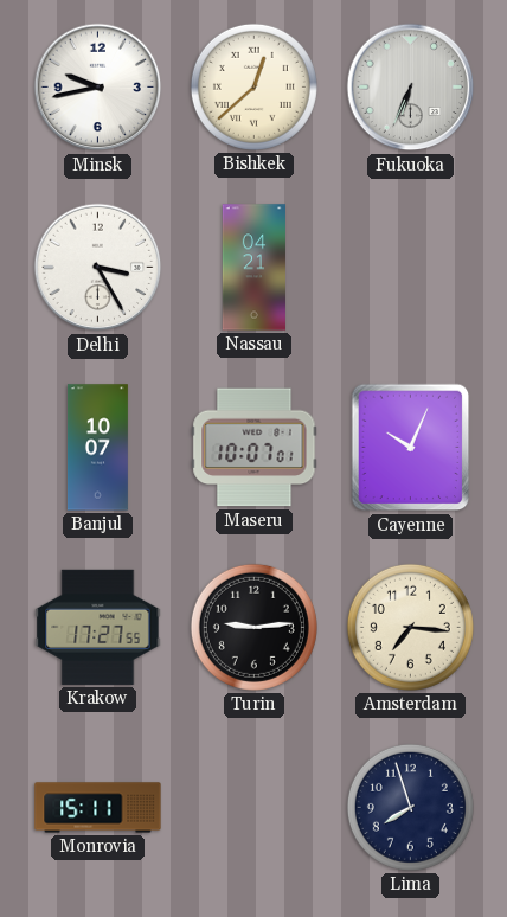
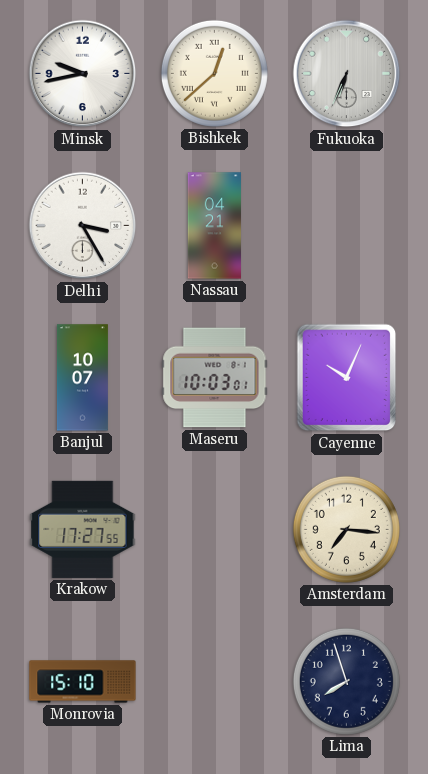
Maseru: 10:07 -> 10:03
Turin: 9:14 -> none
Monrovia: 15:11 -> 15:10
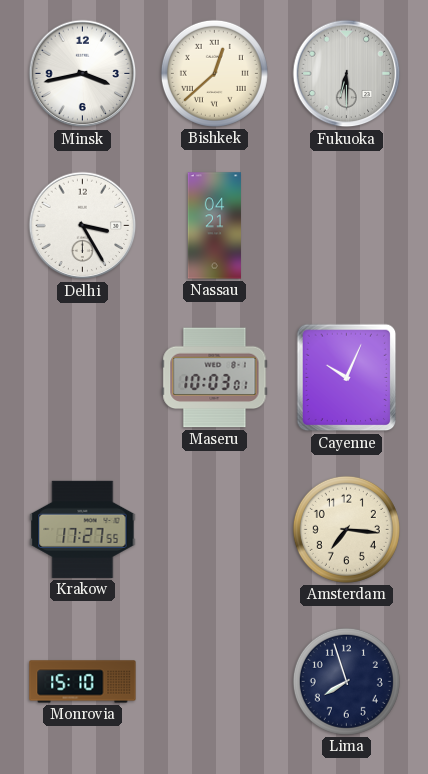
Minsk: 9:43 -> 3:43
Fukuoka: 6:34 -> 6:30
Banjul: 10:07 -> none
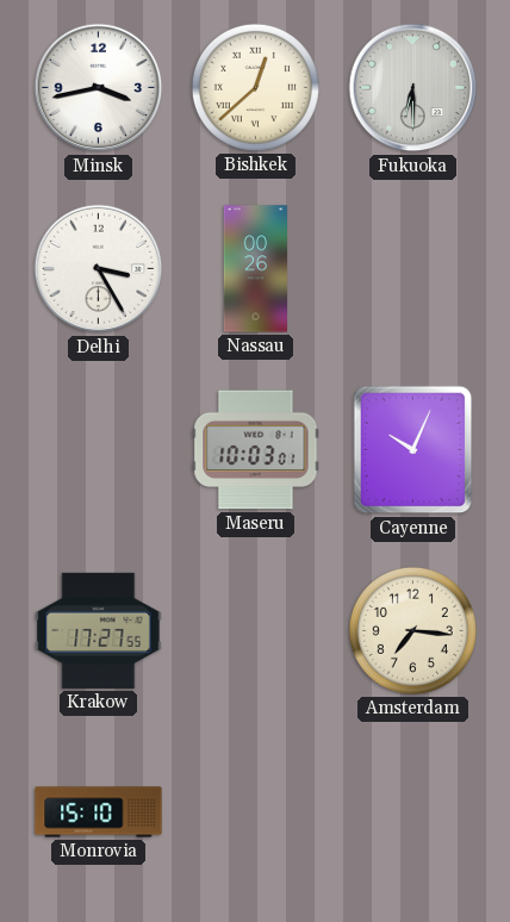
Nassau: 04:21 -> 00:26
Lima: 7:57 -> none
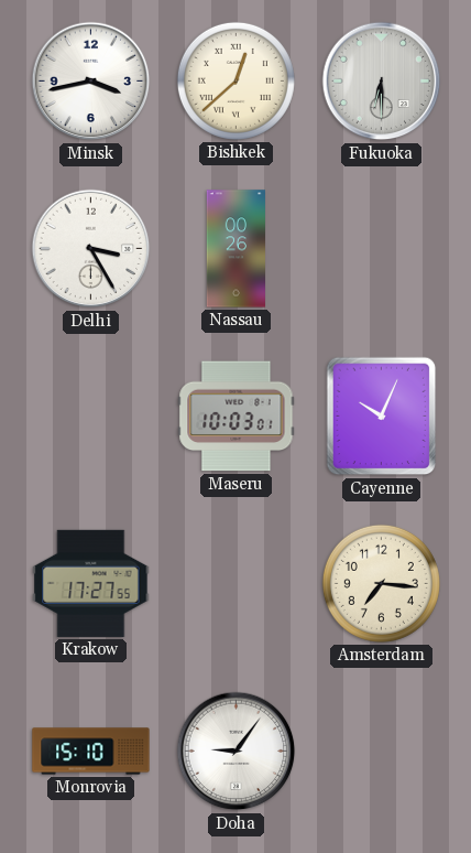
Doha: none -> 9:06
